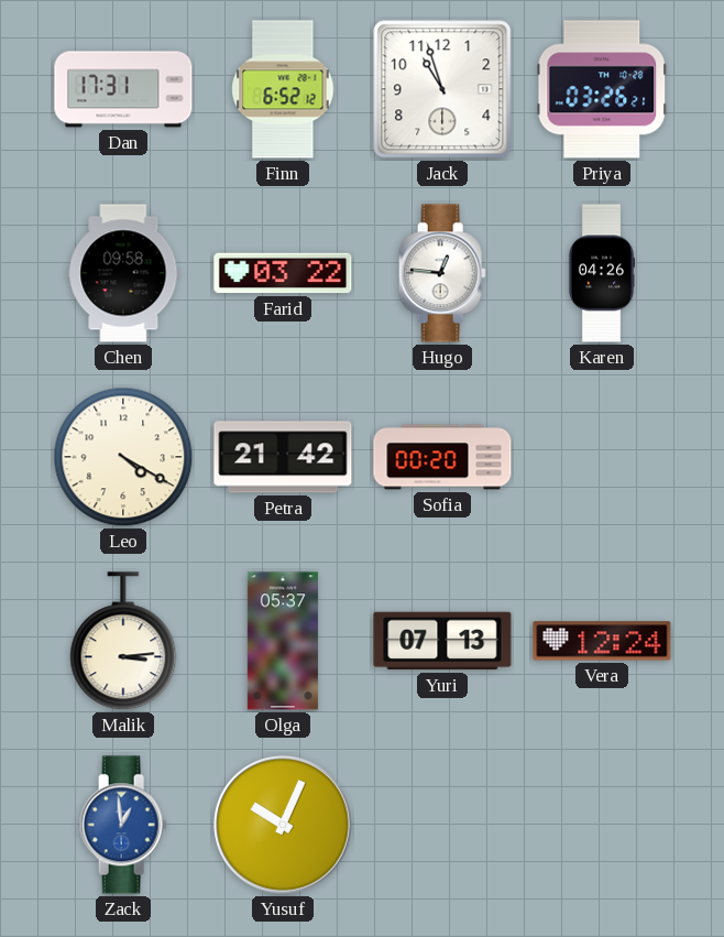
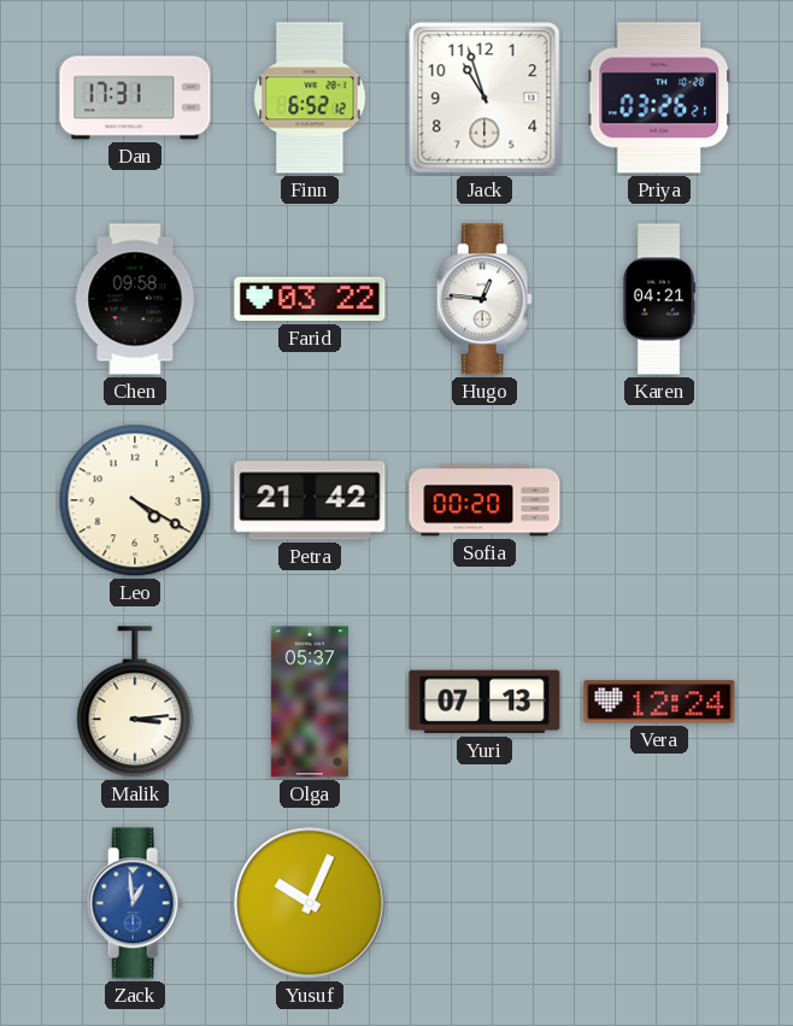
Karen: 04:26 -> 04:21
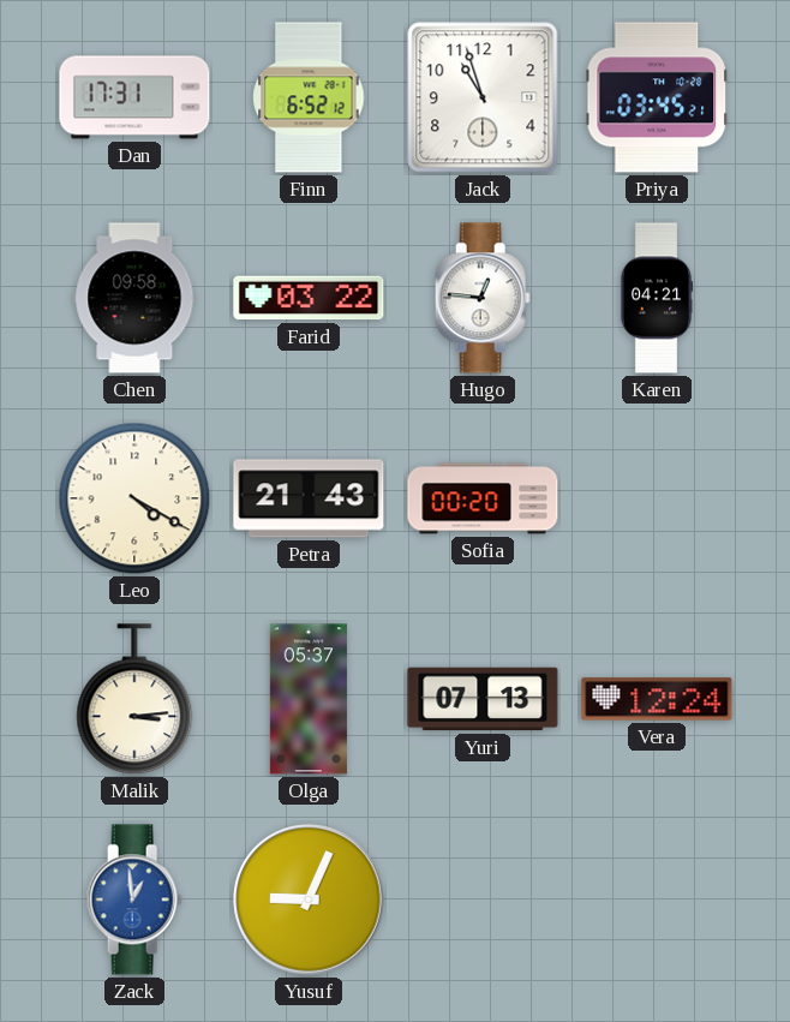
Priya: 03:26 -> 03:45
Petra: 21:42 -> 21:43
Yusuf: 10:04 -> 9:04
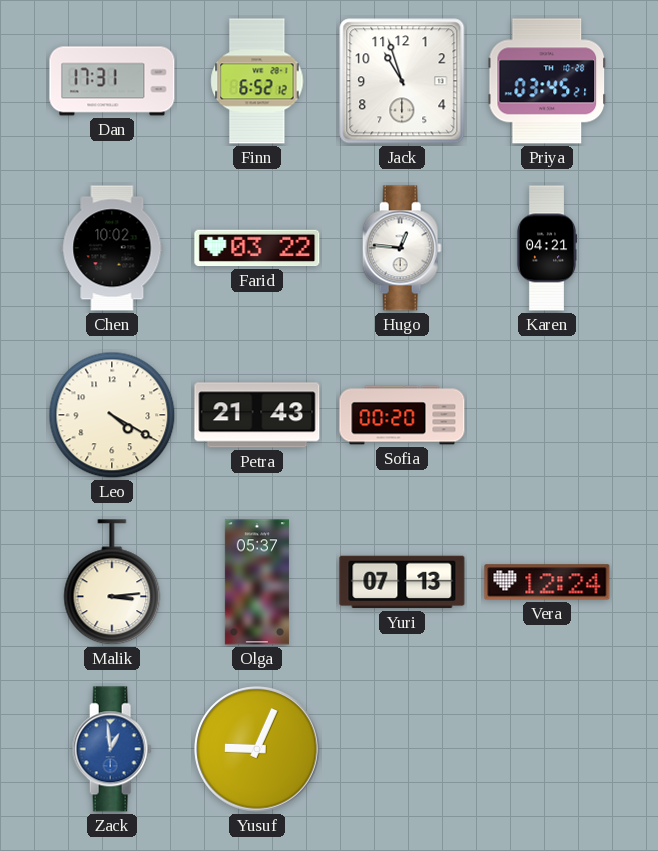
Chen: 09:58 -> 10:02
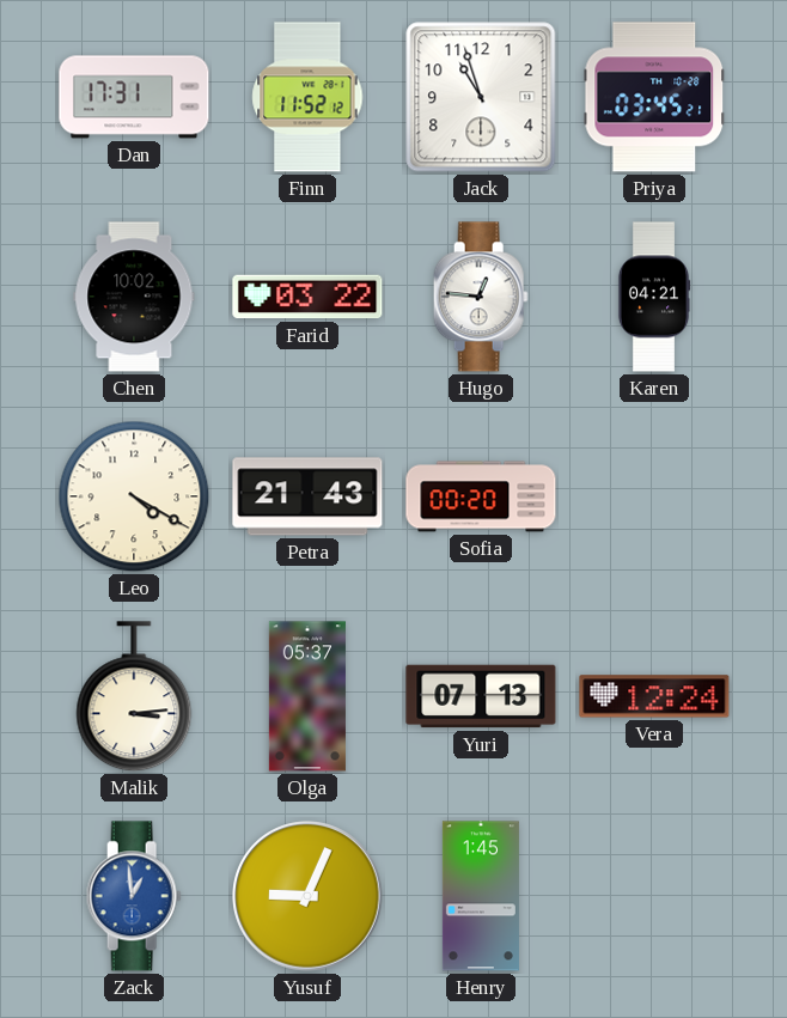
Finn: 6:52 -> 11:52
Henry: none -> 1:45
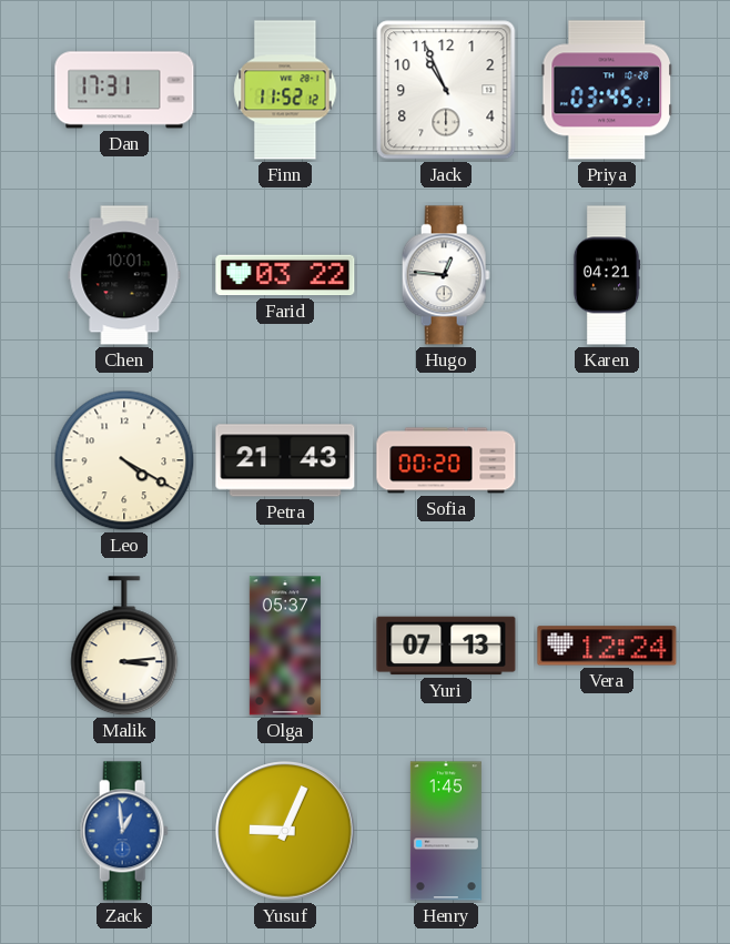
Jack: 10:57 -> 10:56
Chen: 10:02 -> 10:01
